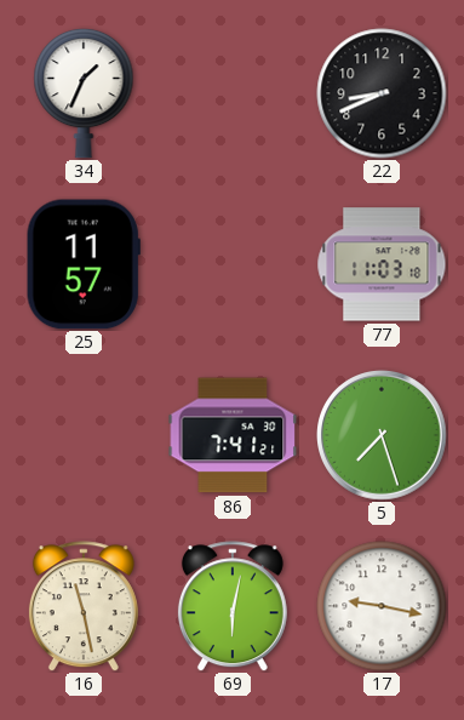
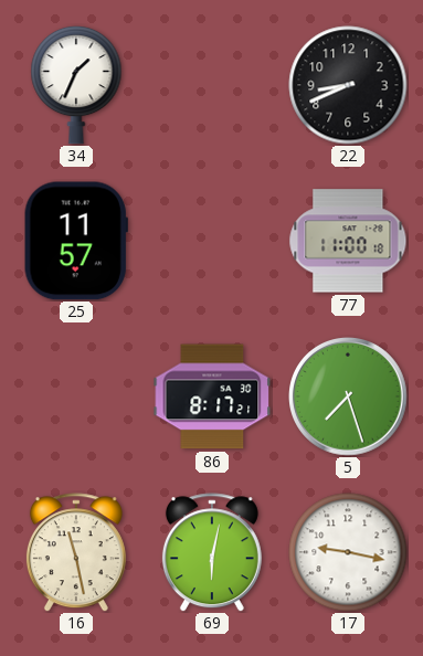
77: 11:03 -> 11:00
86: 7:41 -> 8:17
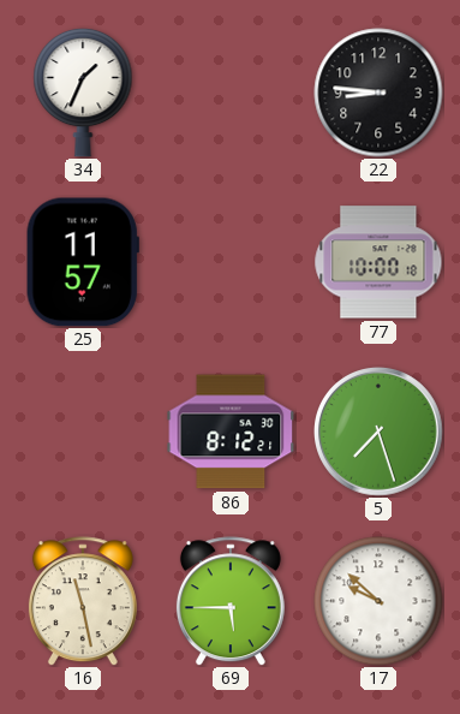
22: 8:41 -> 8:46
77: 11:00 -> 10:00
86: 8:17 -> 8:12
69: 6:02 -> 5:45
17: 9:17 -> 9:52
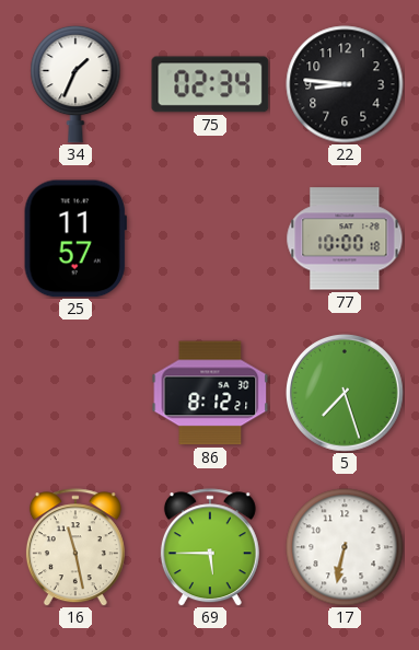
75: none -> 02:34
17: 9:52 -> 6:32
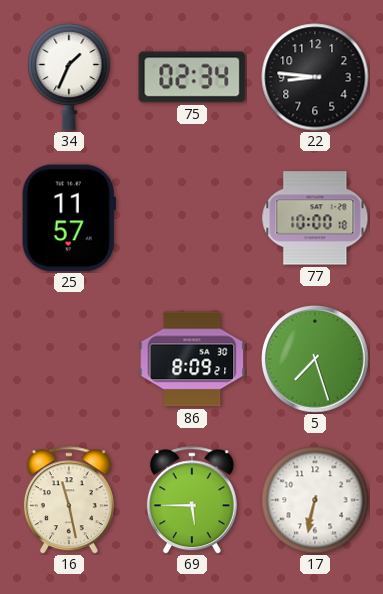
86: 8:12 -> 8:09
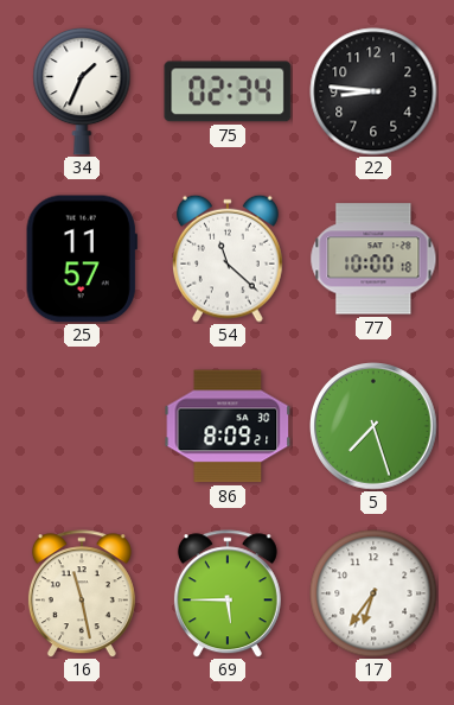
54: none -> 11:22
17: 6:32 -> 6:36
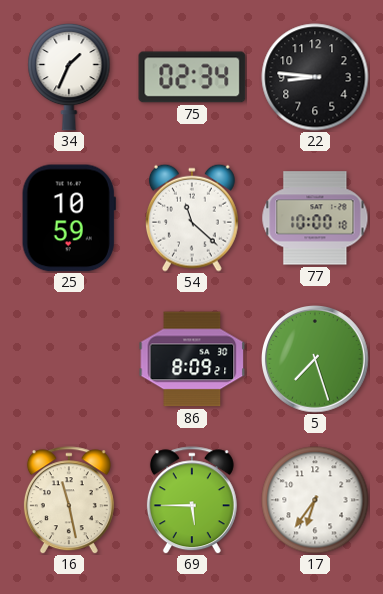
25: 11:57 -> 10:59
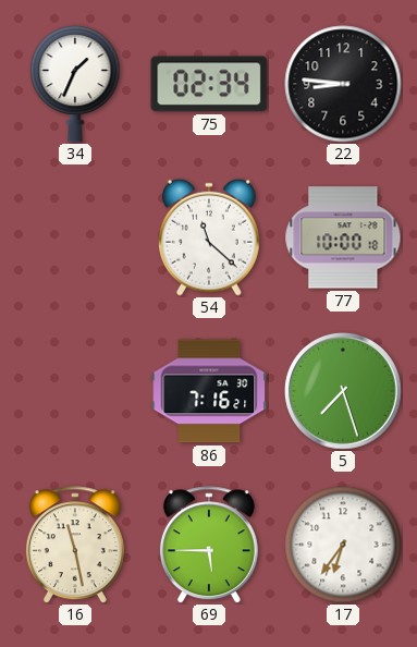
25: 10:59 -> none
86: 8:09 -> 7:16
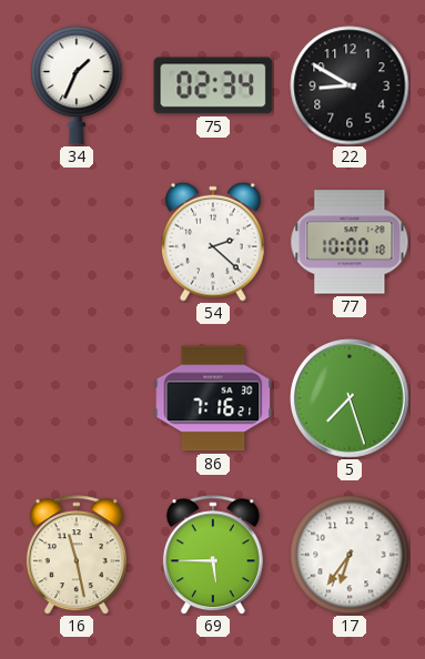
22: 8:46 -> 8:50
54: 11:22 -> 2:22
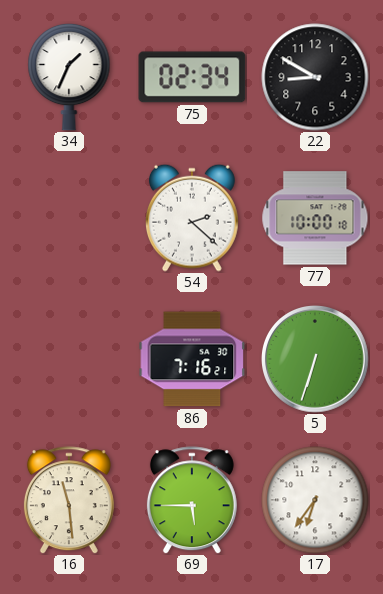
5: 7:27 -> 6:33
16: 11:28 -> 11:29
